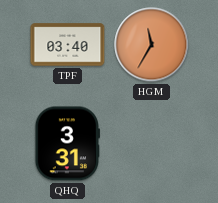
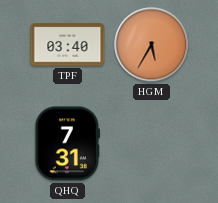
HGM: 11:35 -> 5:35
QHQ: 3:31 -> 7:31
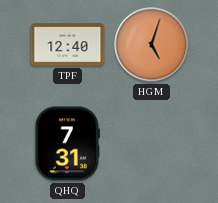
TPF: 03:40 -> 12:40
HGM: 5:35 -> 5:03
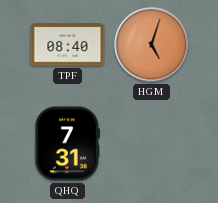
TPF: 12:40 -> 08:40
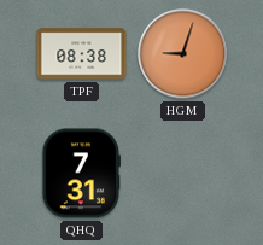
TPF: 08:40 -> 08:38
HGM: 5:03 -> 9:03
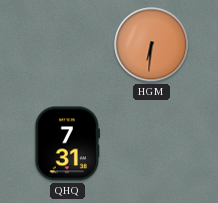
TPF: 08:38 -> none
HGM: 9:03 -> 6:31
